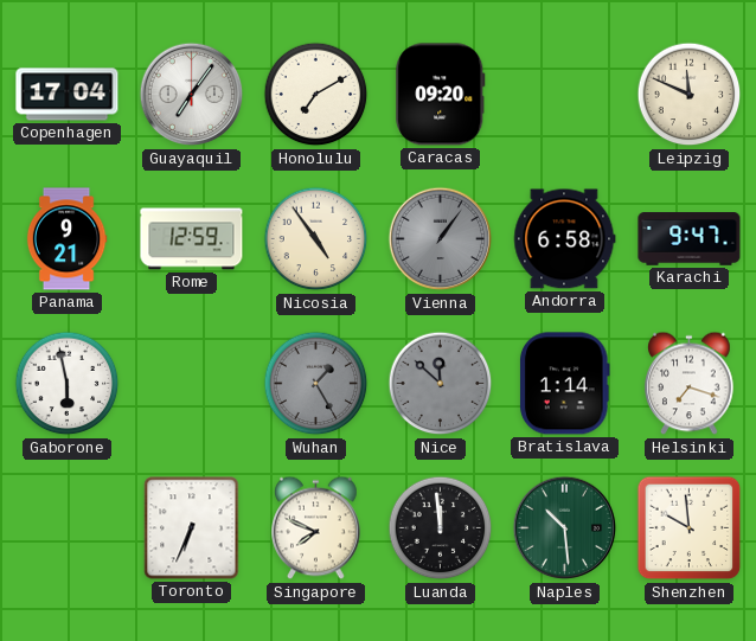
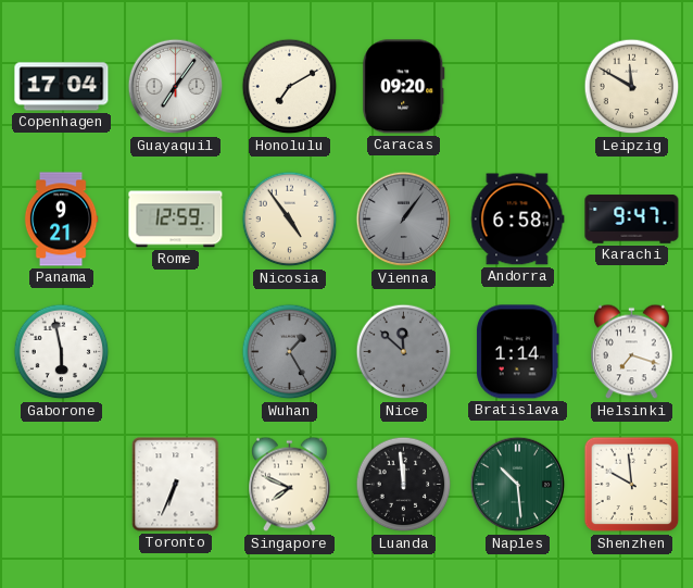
Leipzig: 11:49 -> 11:50
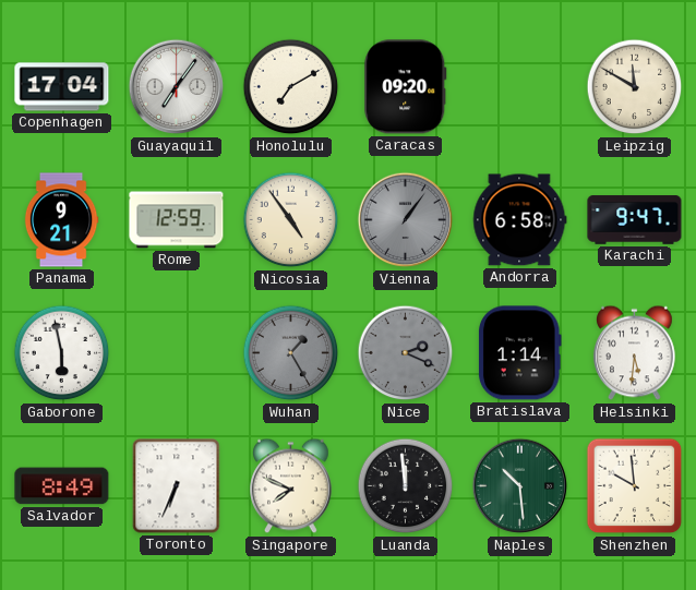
Nice: 11:52 -> 2:19
Helsinki: 7:18 -> 5:31
Salvador: none -> 8:49
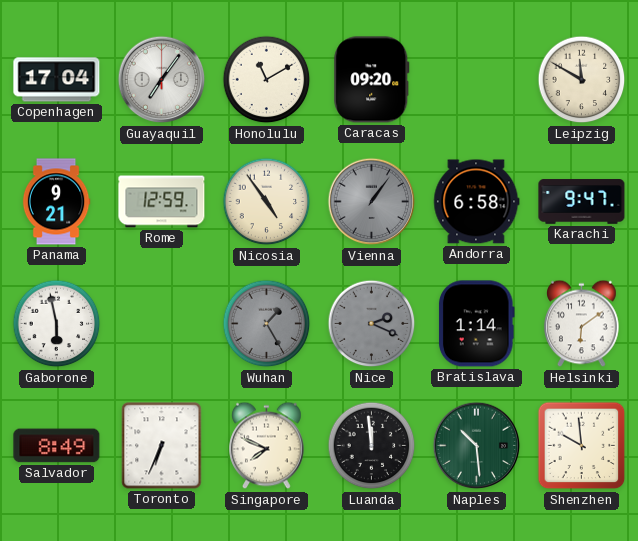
Honolulu: 7:10 -> 11:10
Helsinki: 5:31 -> 6:09
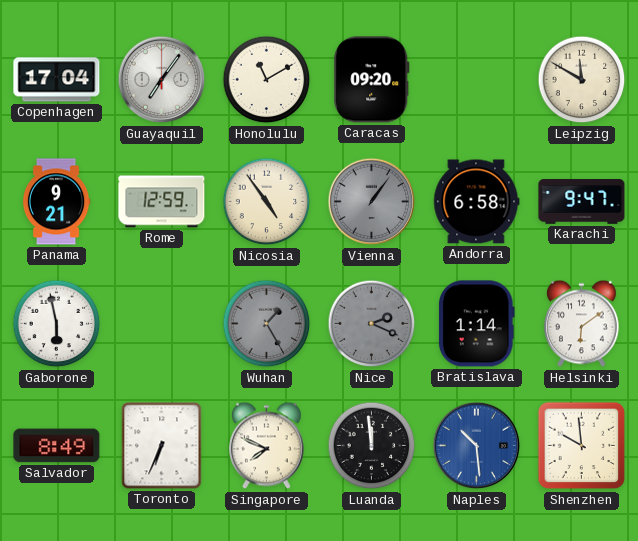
Naples dial: green -> blue
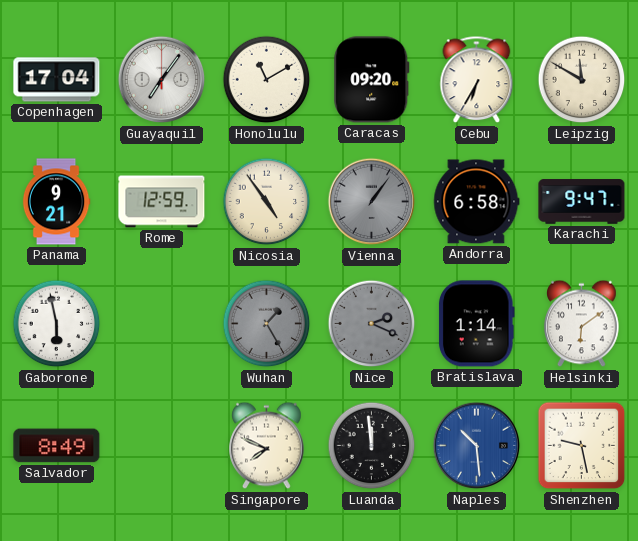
Cebu: none -> 6:35
Toronto: 6:34 -> none
Shenzhen: 9:59 -> 9:28
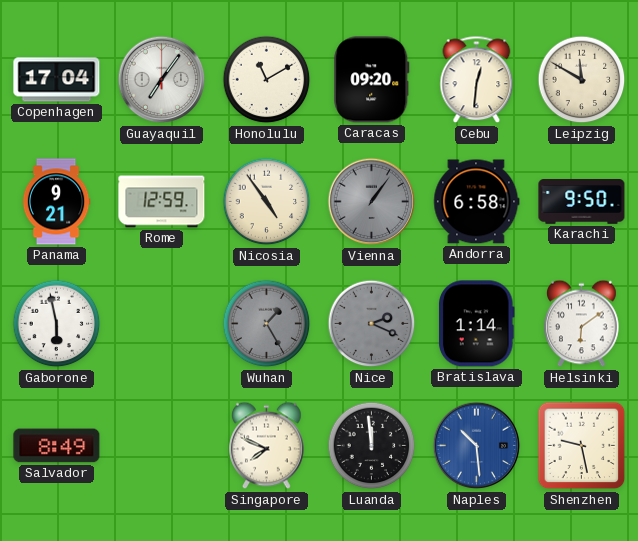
Cebu: 6:35 -> 12:31
Karachi: 9:47 -> 9:50
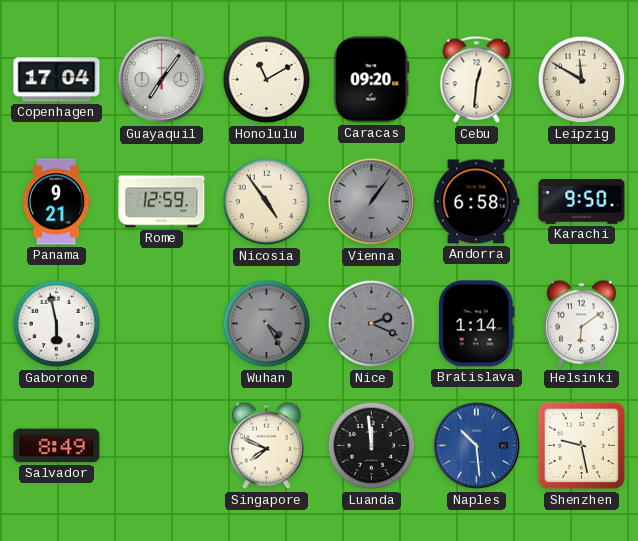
Wuhan: 1:25 -> 4:25
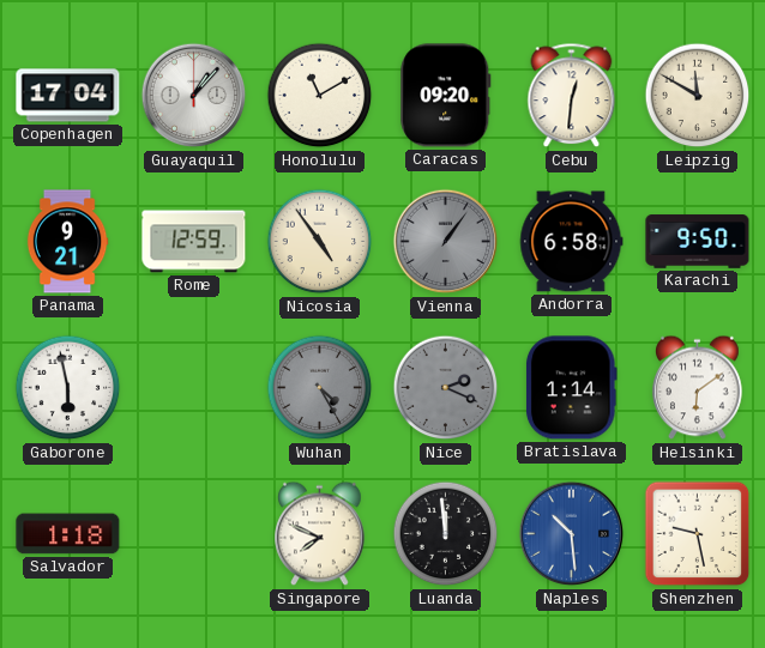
Guayaquil: 7:06 -> 1:07
Salvador: 8:49 -> 1:18
